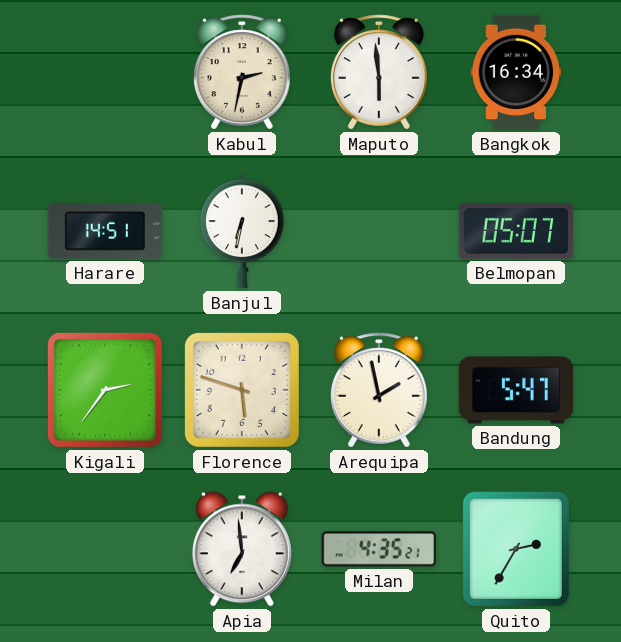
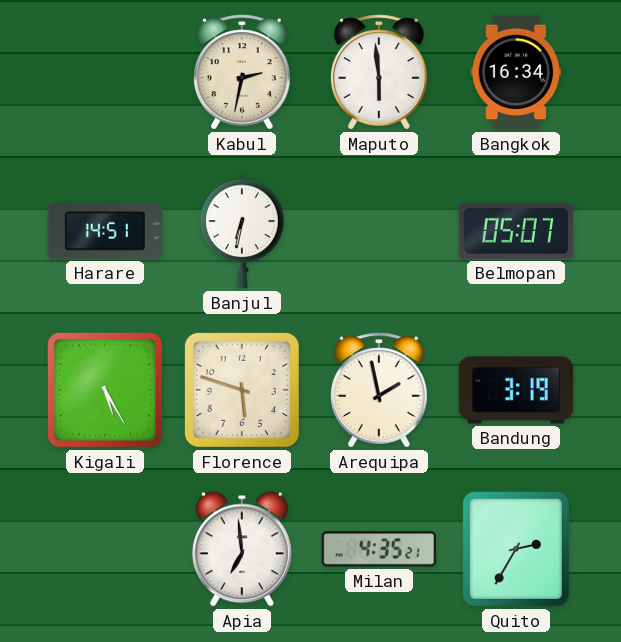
Kigali: 2:36 -> 5:25
Bandung: 5:47 -> 3:19
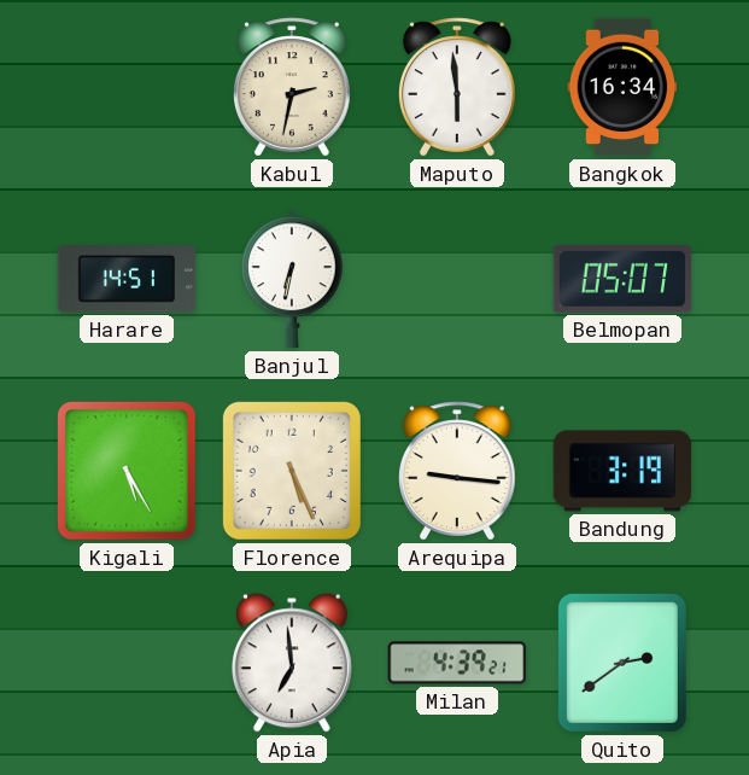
Florence: 5:48 -> 5:26
Arequipa: 1:58 -> 9:16
Milan: 4:35 -> 4:39
Quito: 2:35 -> 2:39
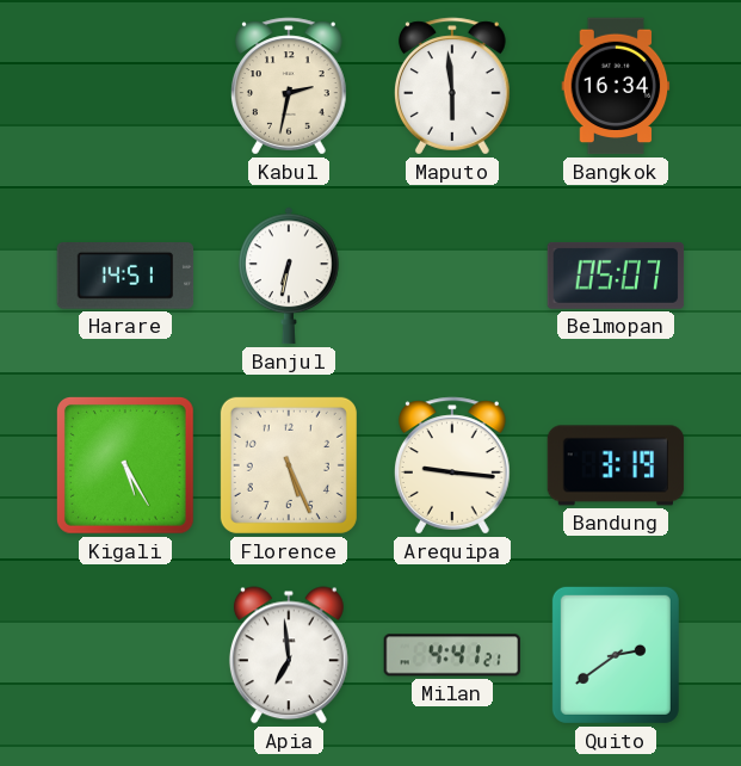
Milan: 4:39 -> 4:41
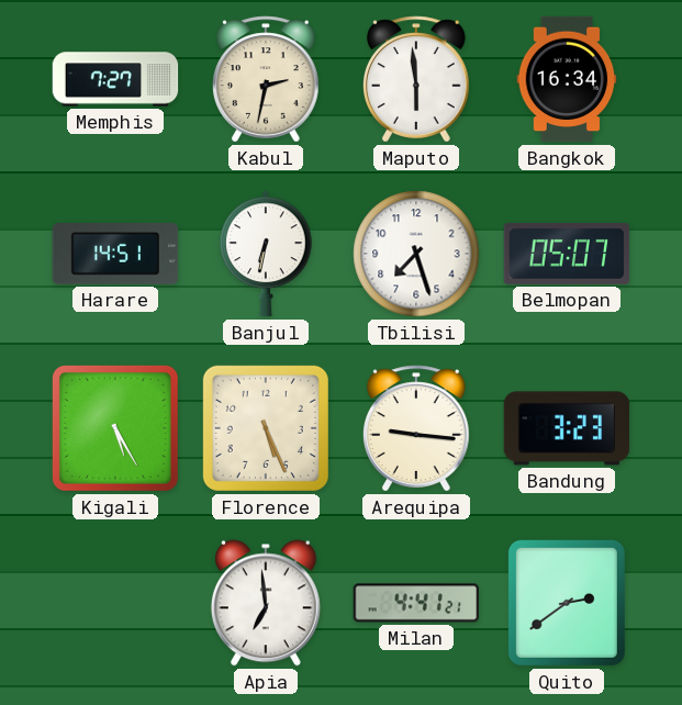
Memphis: none -> 7:27
Tbilisi: none -> 7:27
Bandung: 3:19 -> 3:23
